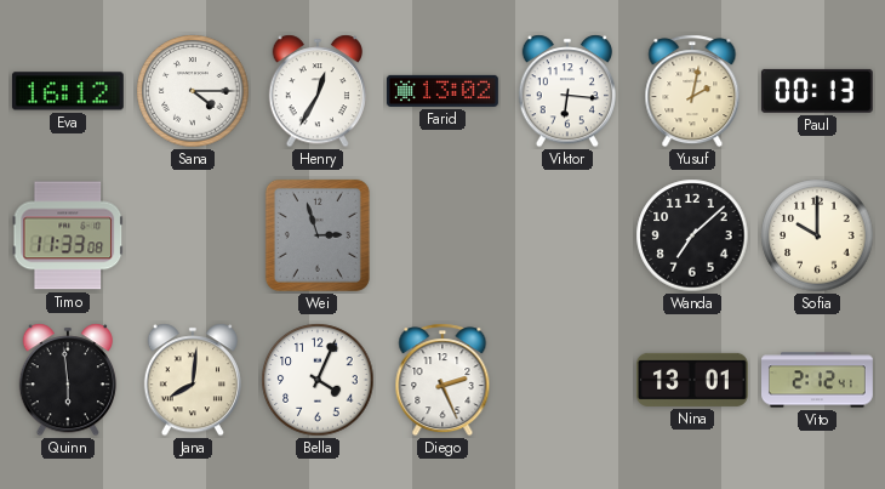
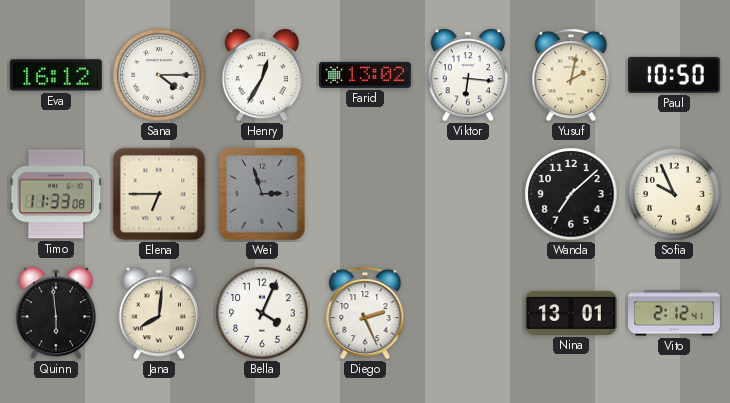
Paul: 00:13 -> 10:50
Elena: none -> 6:45
Sofia: 10:00 -> 9:56
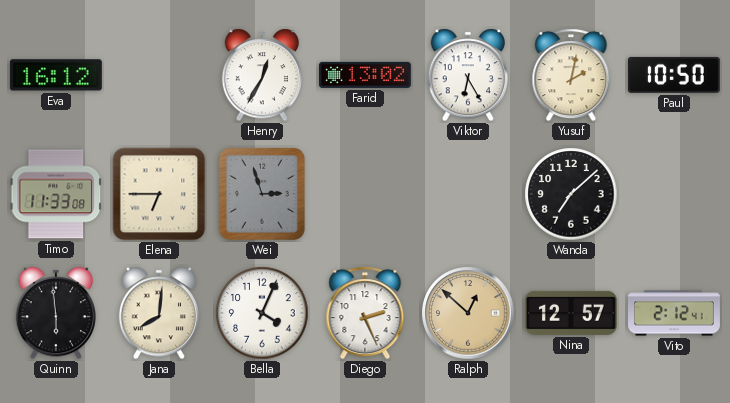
Sana: 4:15 -> none
Viktor: 6:16 -> 6:25
Sofia: 9:56 -> none
Ralph: none -> 12:52
Nina: 13:01 -> 12:57
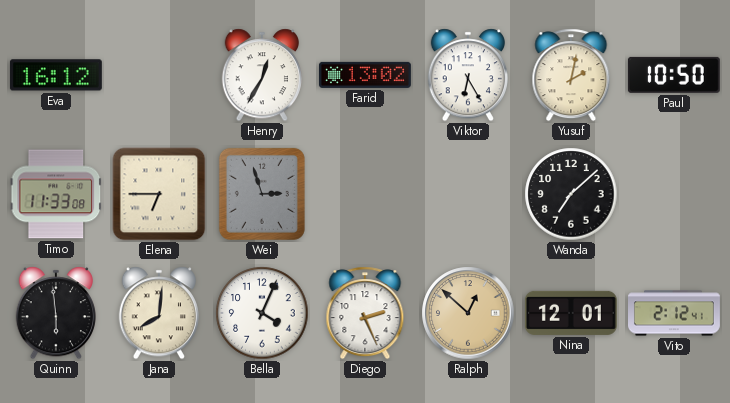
Nina: 12:57 -> 12:01
